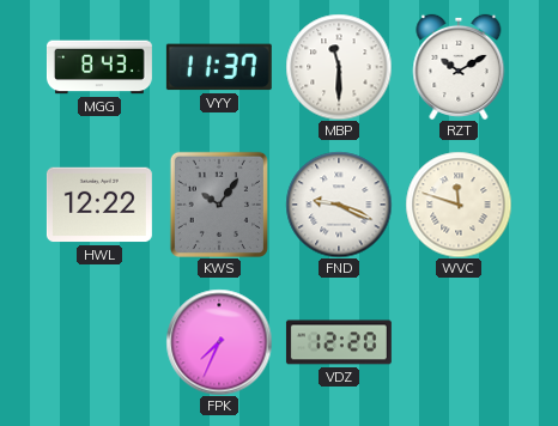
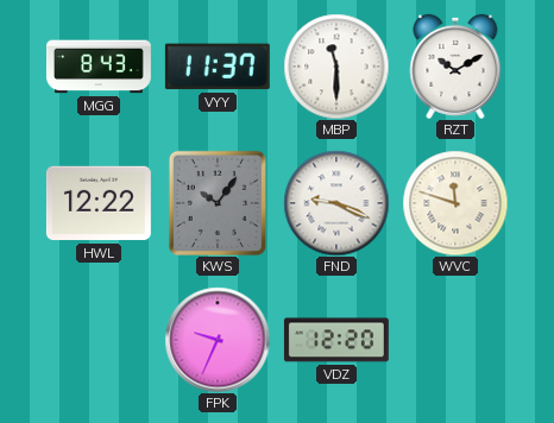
FPK: 7:34 -> 9:34
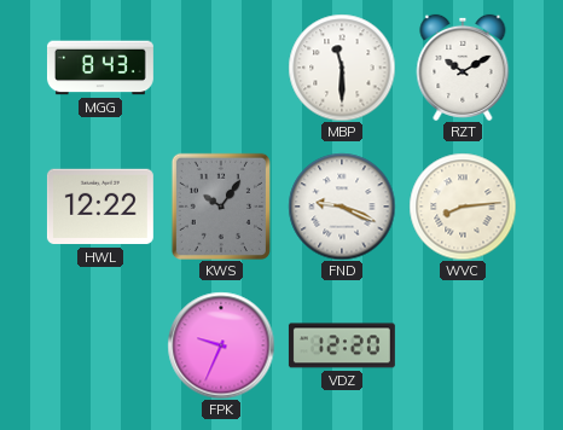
VYY: 11:37 -> none
WVC: 11:48 -> 8:14
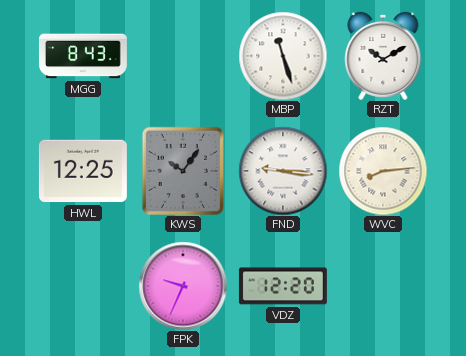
MBP: 11:30 -> 11:27
HWL: 12:22 -> 12:25
FND: 9:19 -> 9:16
